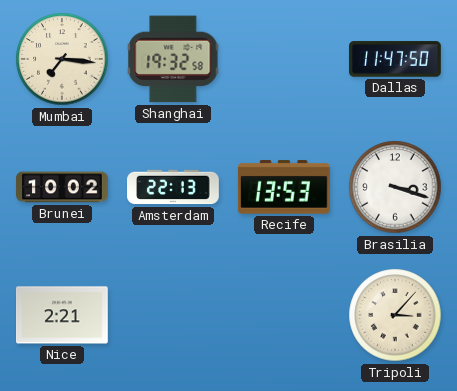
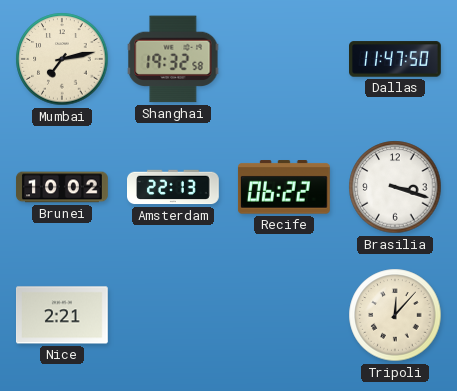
Mumbai: 7:16 -> 7:13
Recife: 13:53 -> 06:22
Tripoli: 3:07 -> 12:07
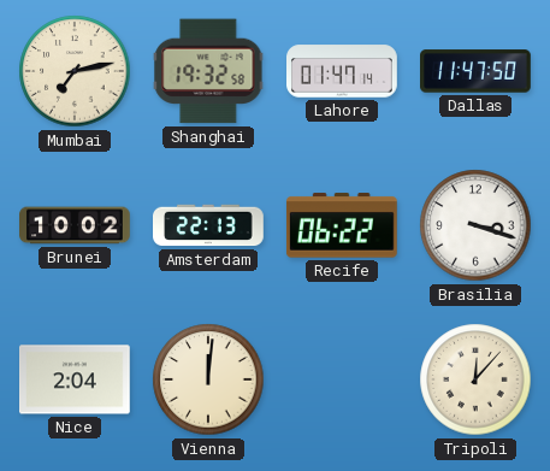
Lahore: none -> 01:47
Nice: 2:21 -> 2:04
Vienna: none -> 12:01
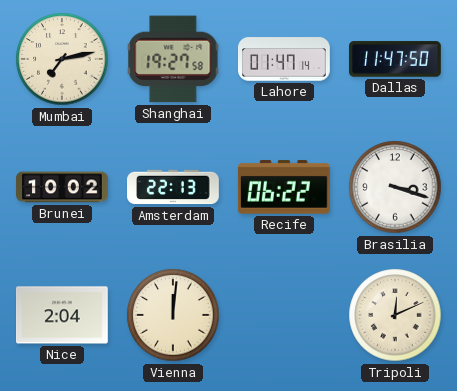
Shanghai: 19:32 -> 19:27
Tripoli: 12:07 -> 12:11
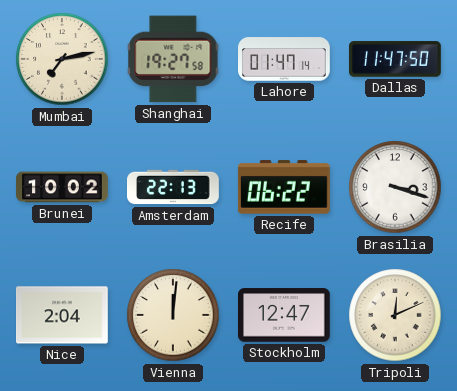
Stockholm: none -> 12:47
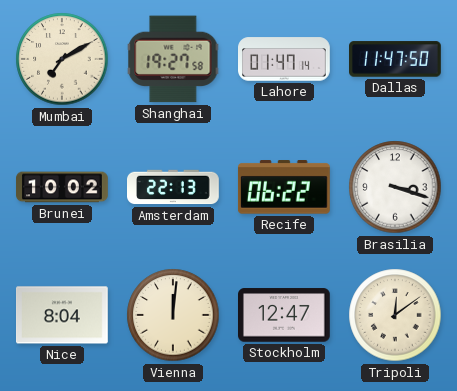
Mumbai: 7:13 -> 7:10
Nice: 2:04 -> 8:04
Tripoli: 12:11 -> 12:09
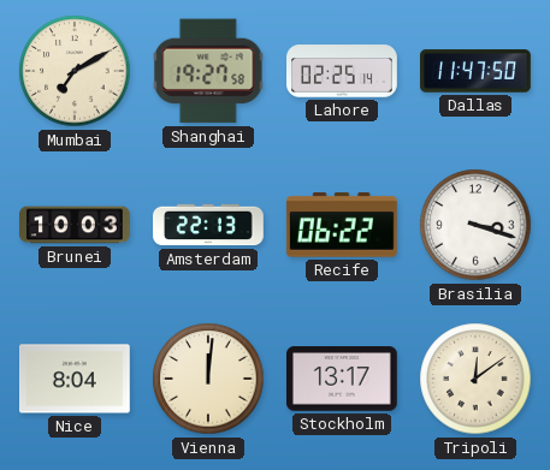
Lahore: 01:47 -> 02:25
Brunei: 10:02 -> 10:03
Stockholm: 12:47 -> 13:17
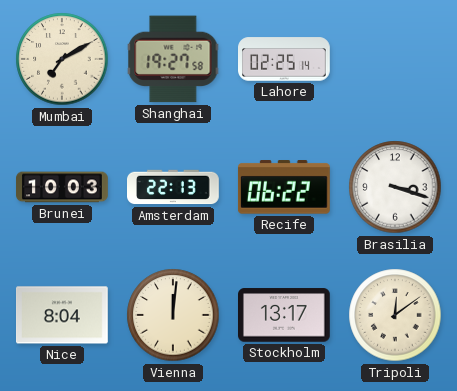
Dallas: 11:47 -> none
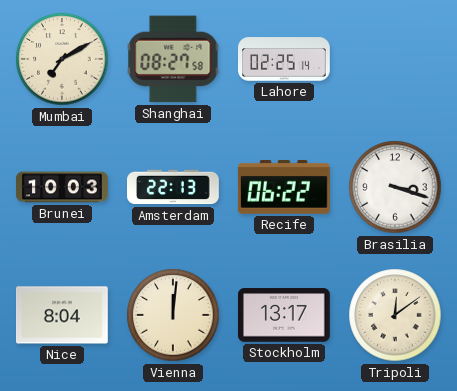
Shanghai: 19:27 -> 08:27
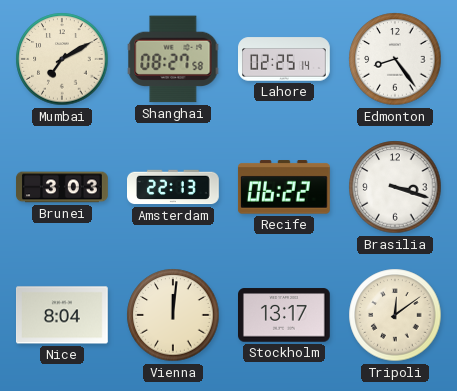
Edmonton: none -> 8:24
Brunei: 10:03 -> 3:03
